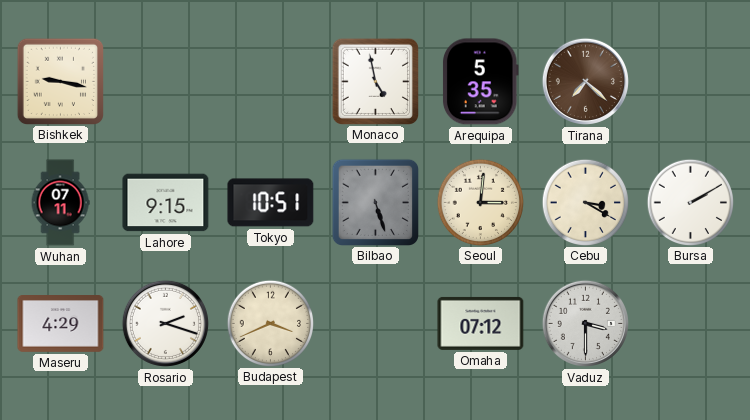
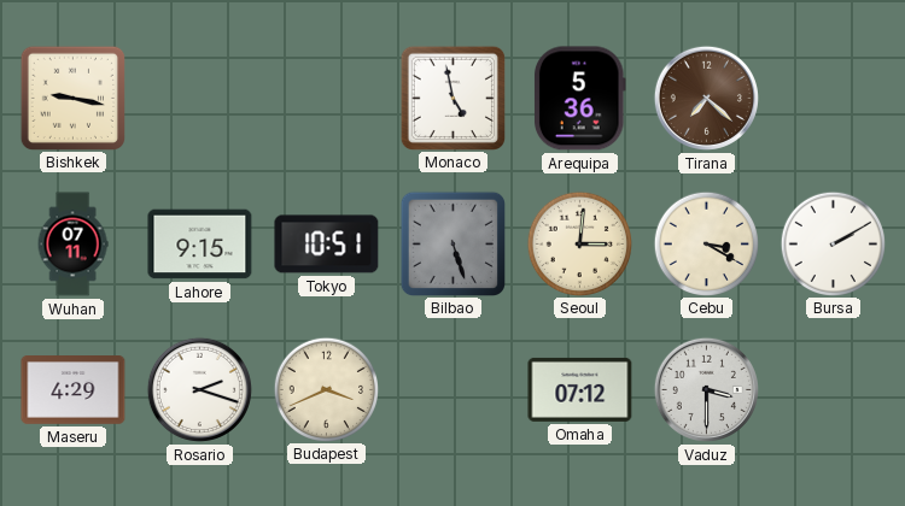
Arequipa: 5:35 -> 5:36
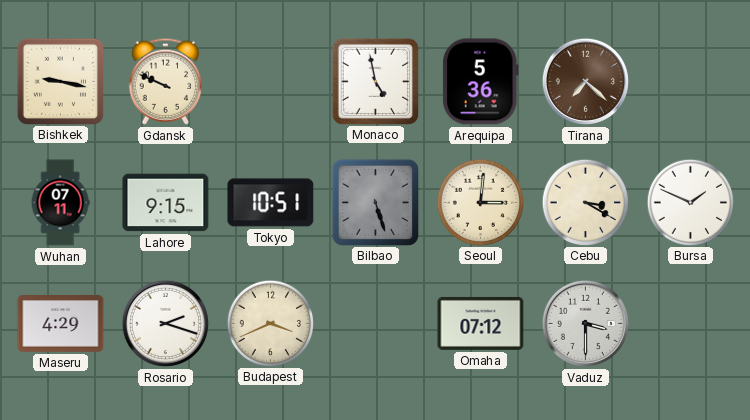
Gdansk: none -> 9:49
Bursa: 2:10 -> 1:49
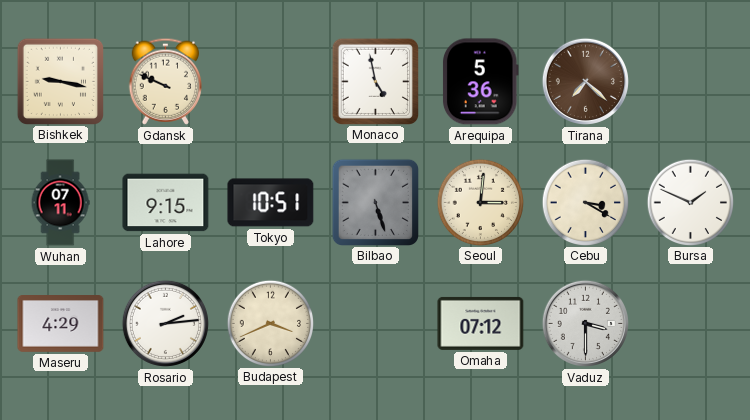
Rosario: 2:18 -> 2:14
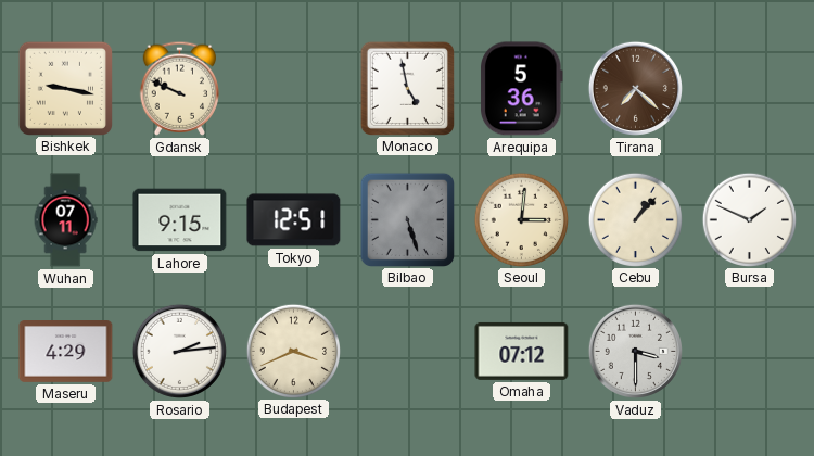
Tokyo: 10:51 -> 12:51
Cebu: 3:20 -> 1:07
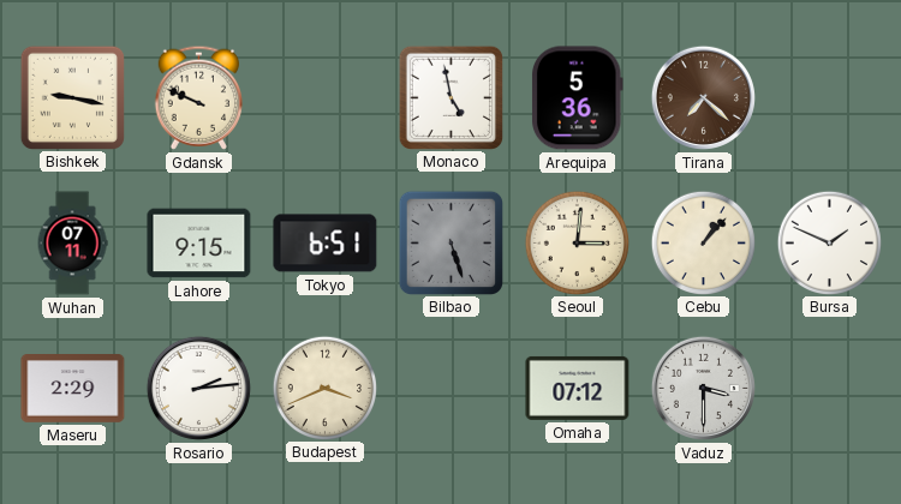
Tokyo: 12:51 -> 6:51
Maseru: 4:29 -> 2:29
